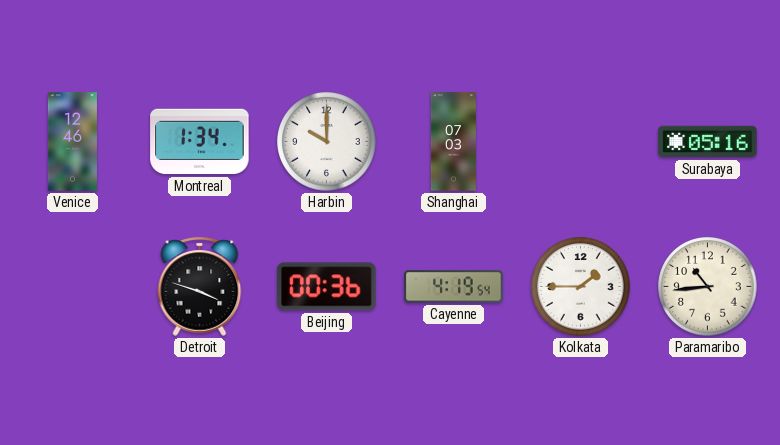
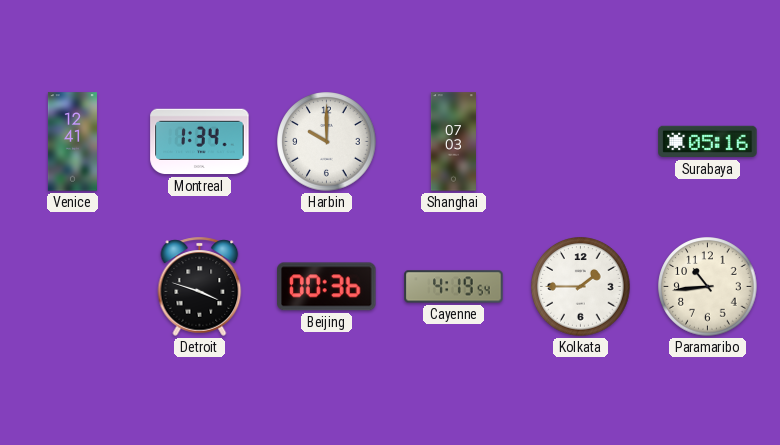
Venice: 12:46 -> 12:41
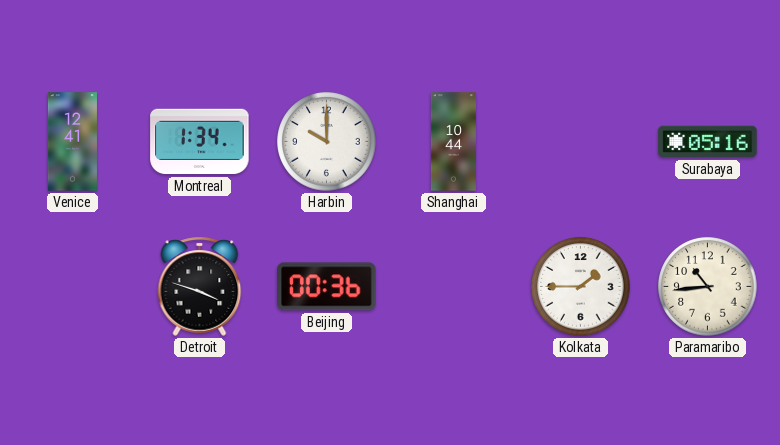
Shanghai: 07:03 -> 10:44
Cayenne: 4:19 -> none
